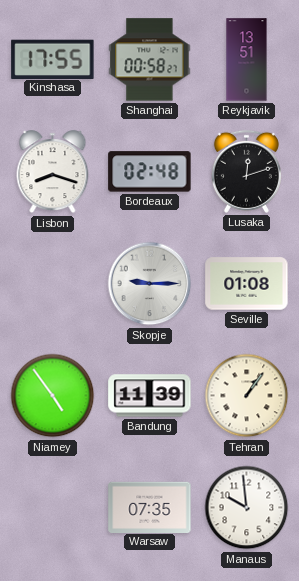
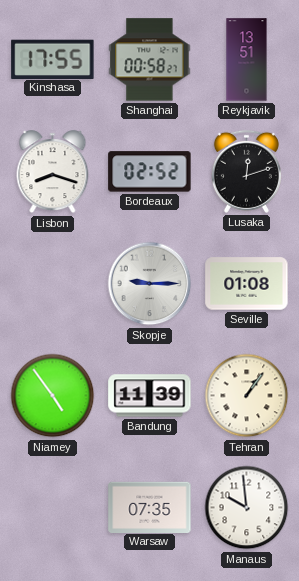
Bordeaux: 02:48 -> 02:52
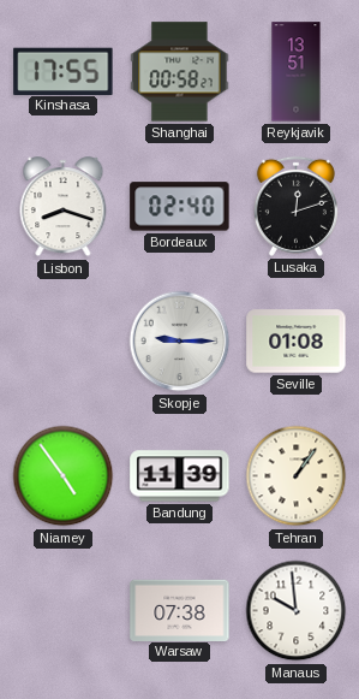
Bordeaux: 02:52 -> 02:40
Warsaw: 07:35 -> 07:38
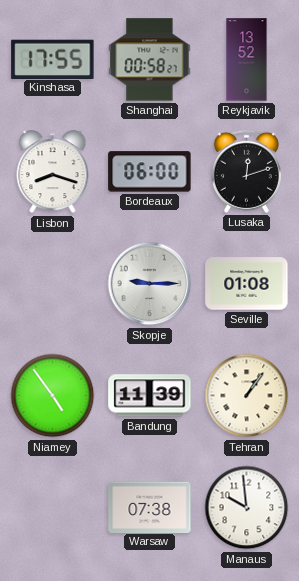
Reykjavik: 13:51 -> 13:52
Bordeaux: 02:40 -> 06:00
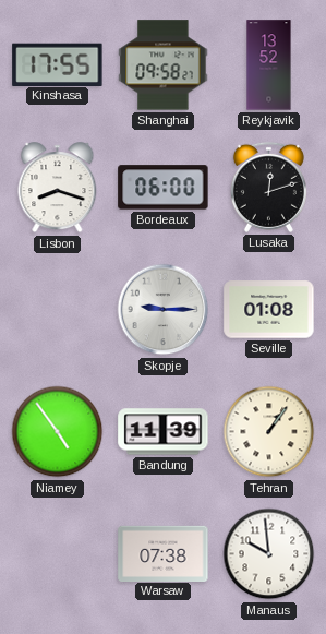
Shanghai: 00:58 -> 09:58
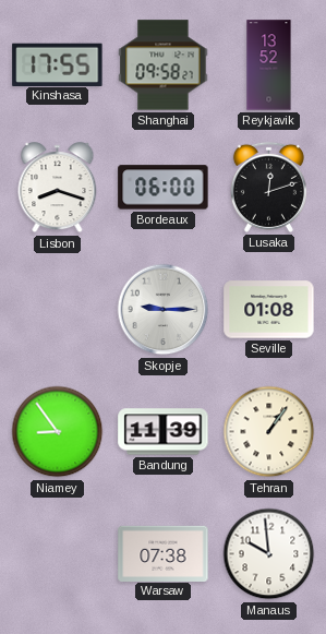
Niamey: 4:54 -> 8:54
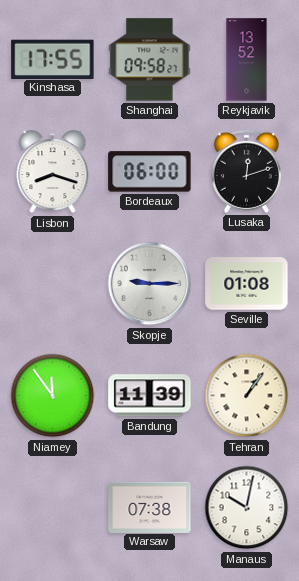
Niamey: 8:54 -> 11:54
Manaus: 9:59 -> 10:02
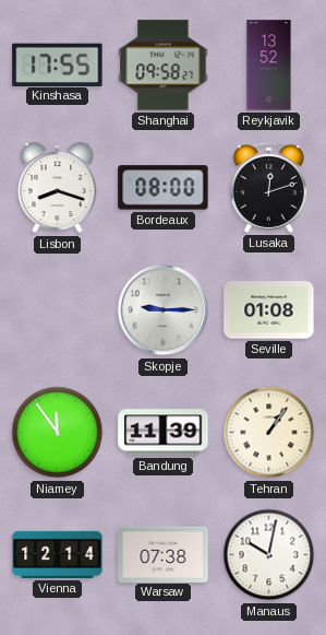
Bordeaux: 06:00 -> 08:00
Vienna: none -> 12:14
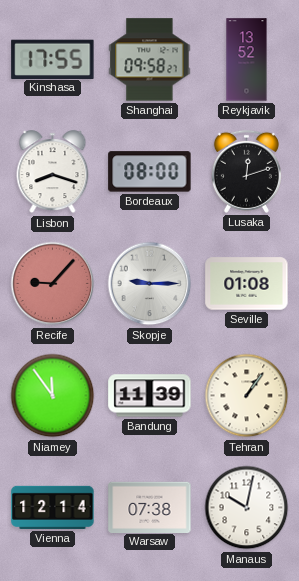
Recife: none -> 9:07
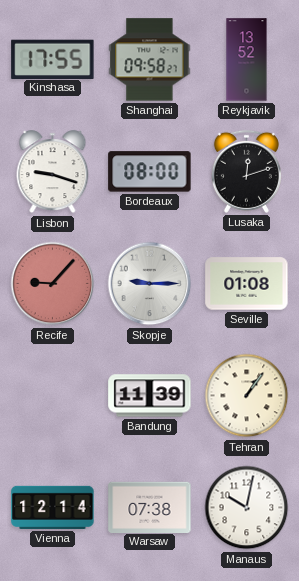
Lisbon: 8:18 -> 9:18
Niamey: 11:54 -> none
